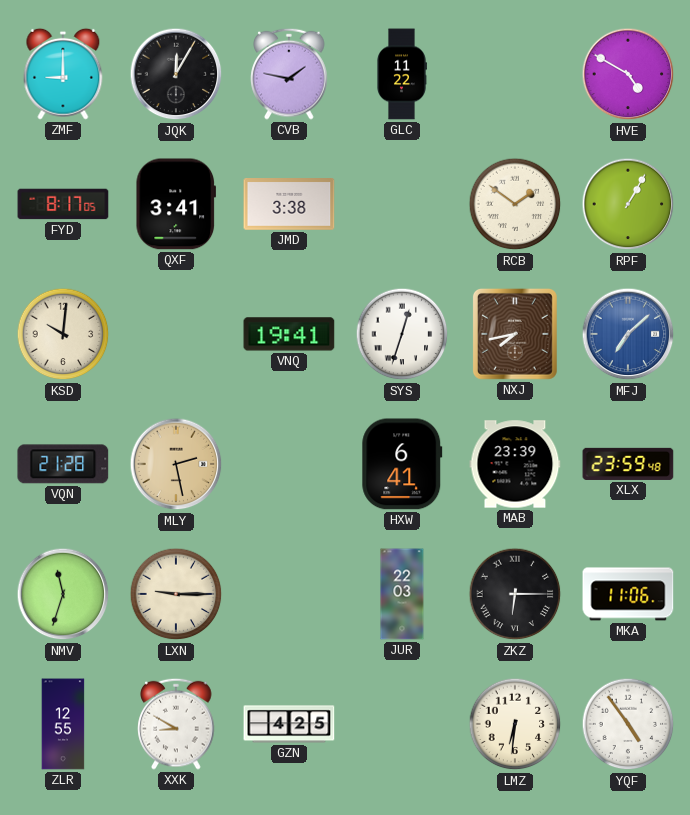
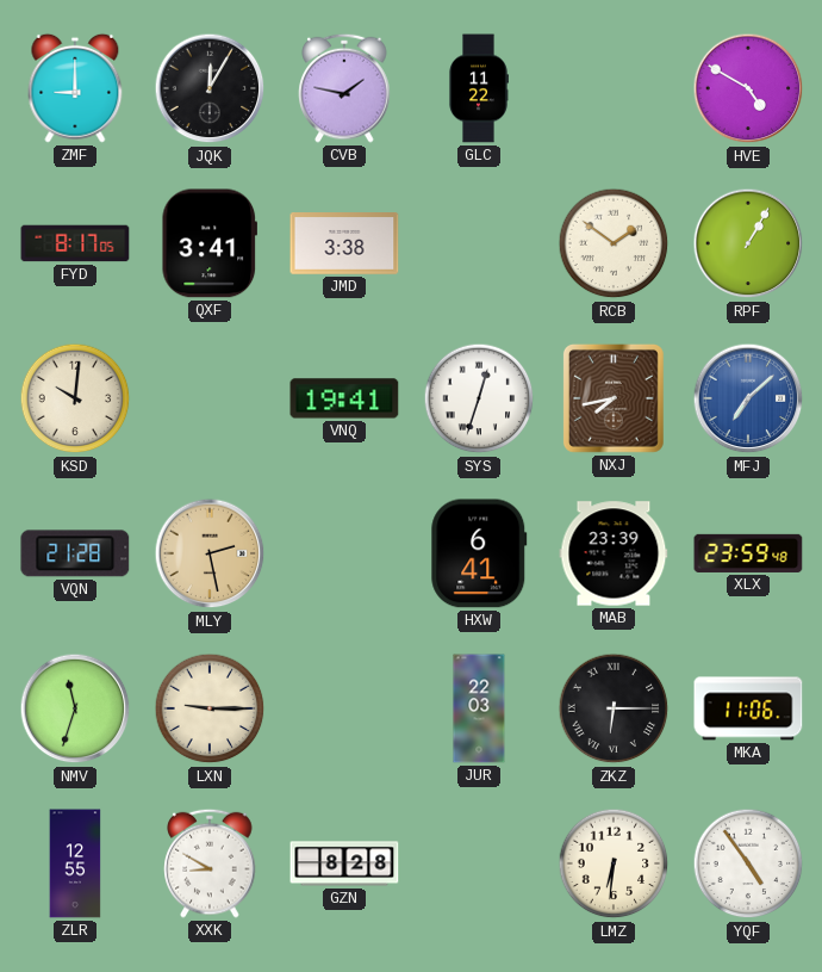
GZN: 4:25 -> 8:28
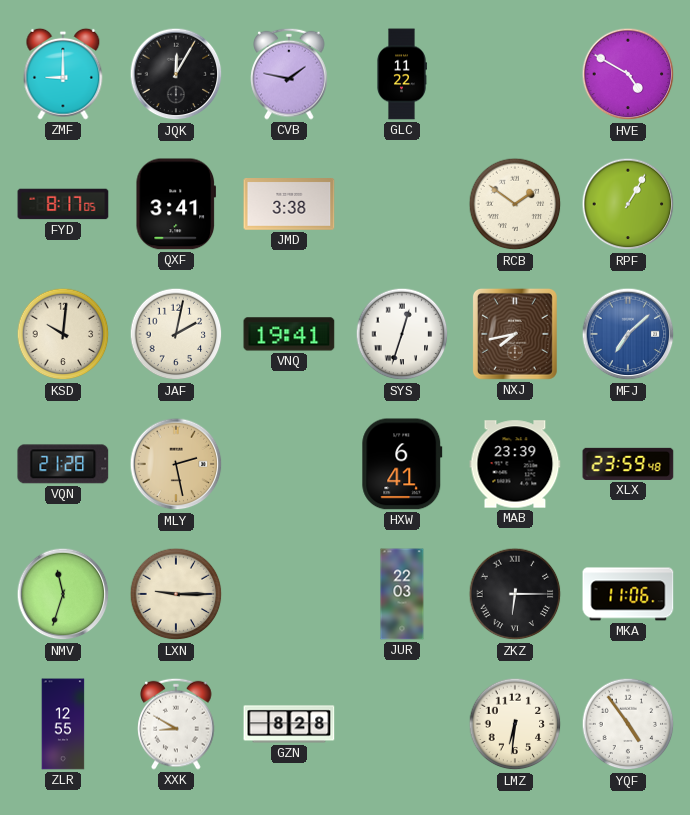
JAF: none -> 2:02
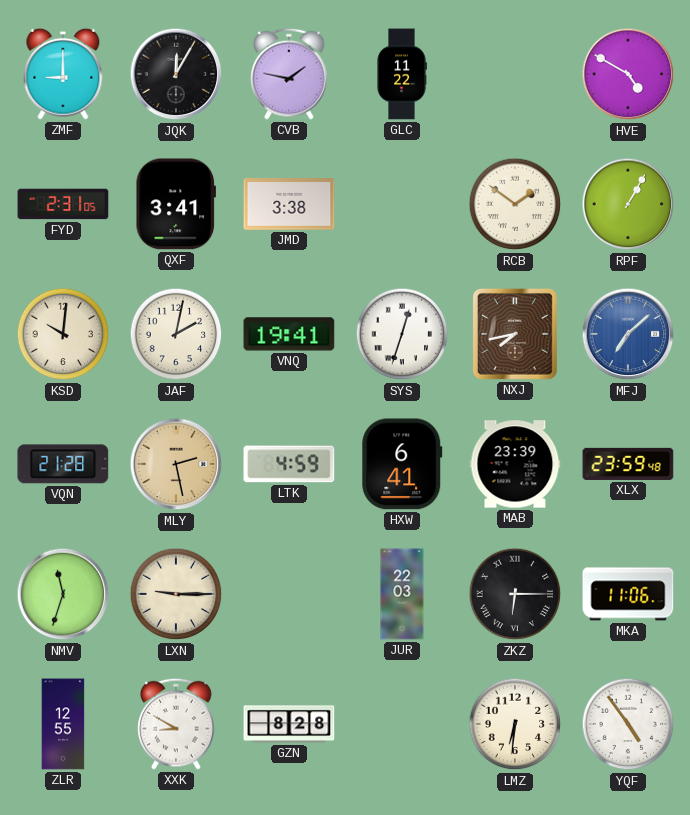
FYD: 8:17 -> 2:31
LTK: none -> 4:59
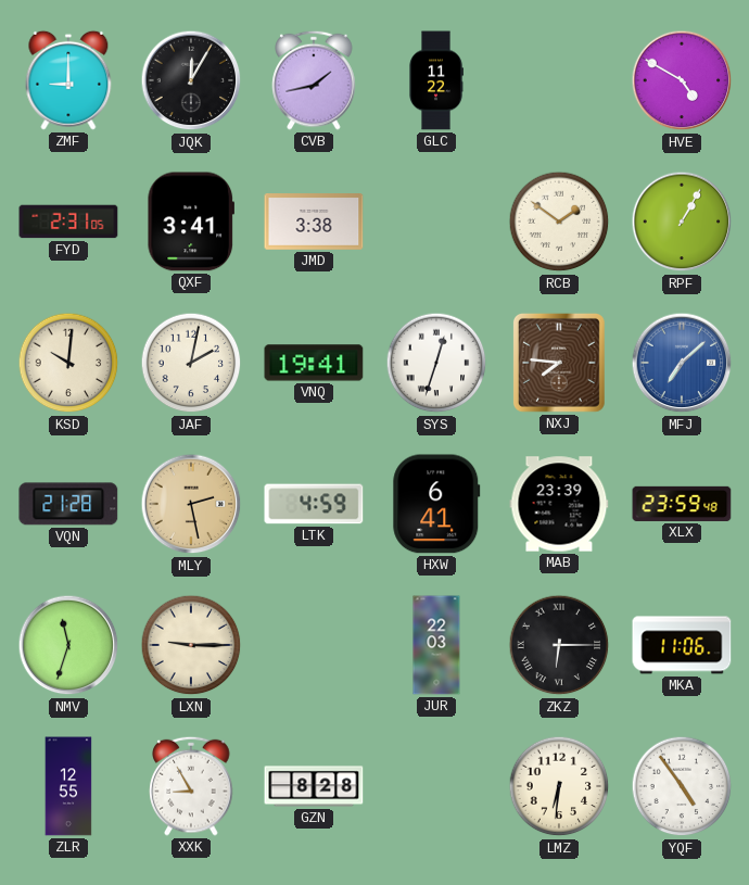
CVB: 1:47 -> 1:43
NXJ: 7:43 -> 7:46
XXK: 8:50 -> 8:55
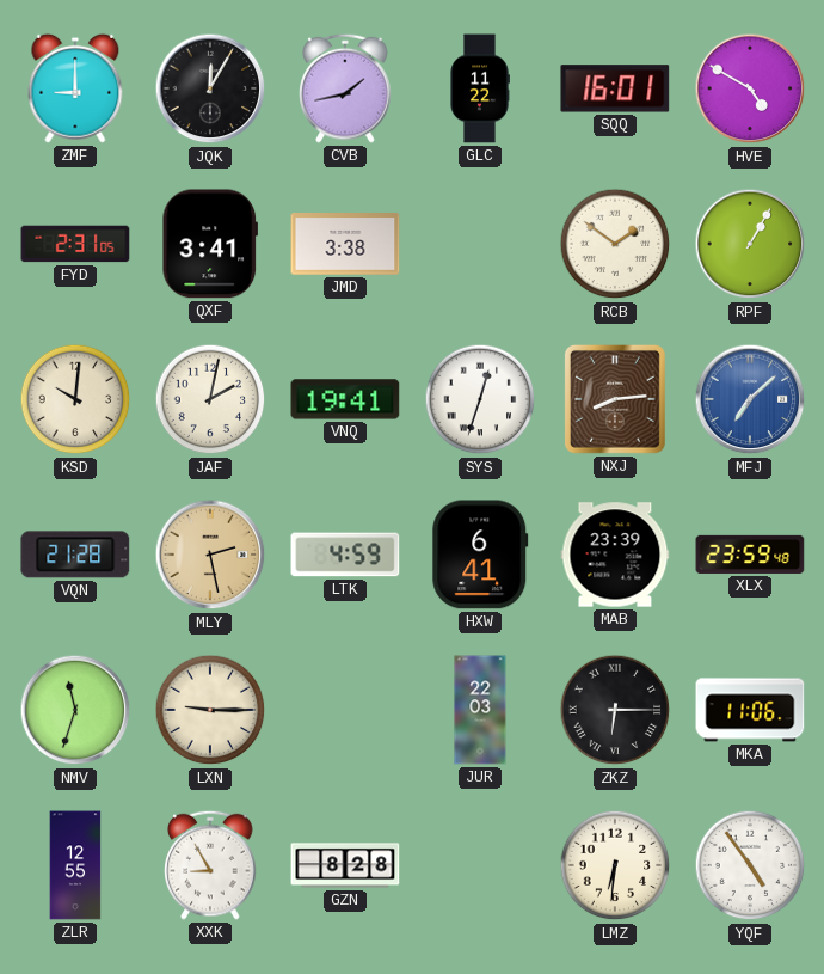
SQQ: none -> 16:01
NXJ: 7:46 -> 8:14
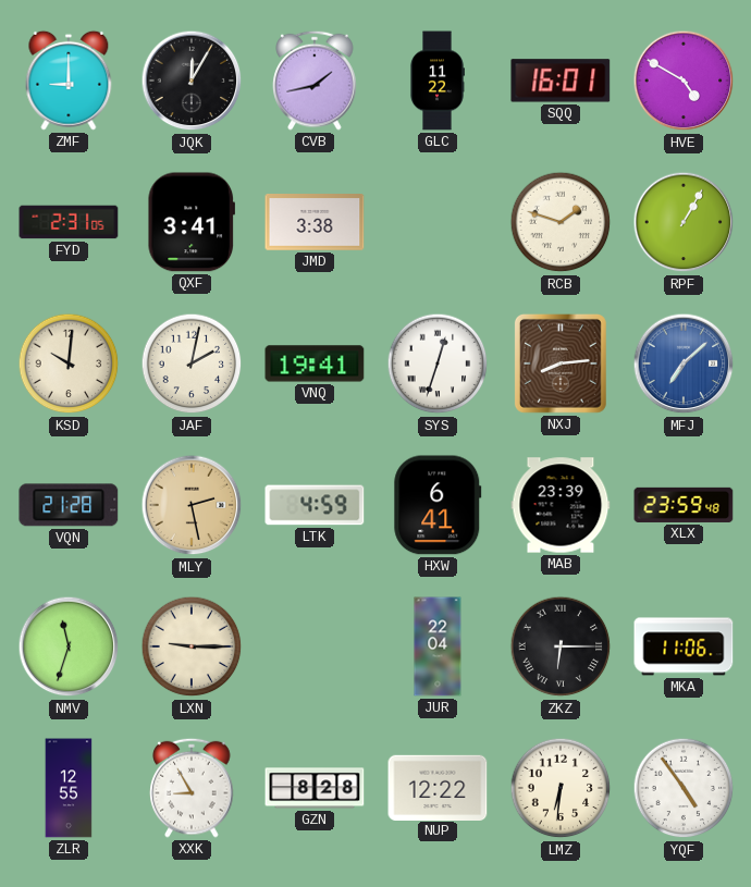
RCB: 1:51 -> 1:48
JUR: 22:03 -> 22:04
NUP: none -> 12:22
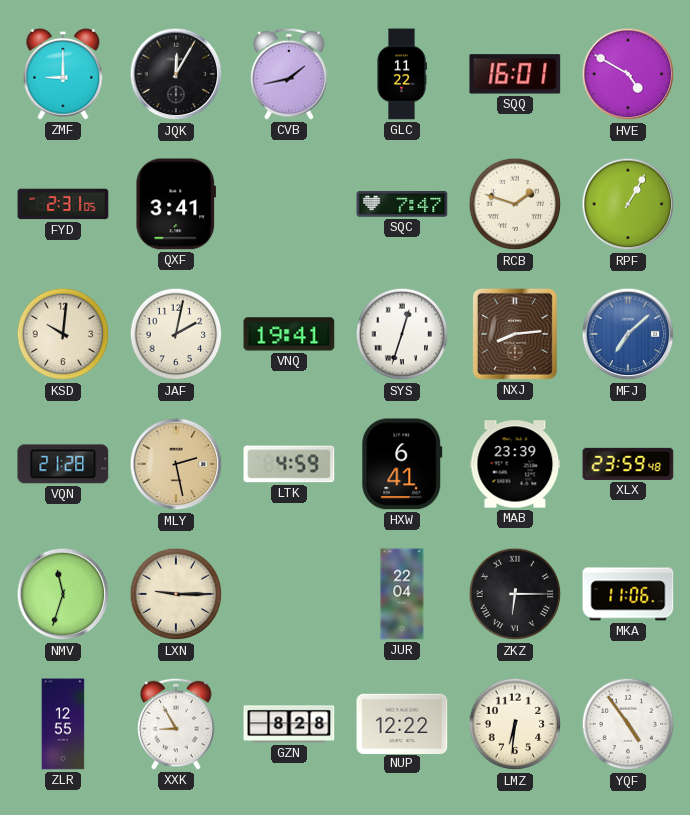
JMD: 3:38 -> none
SQC: none -> 7:47
